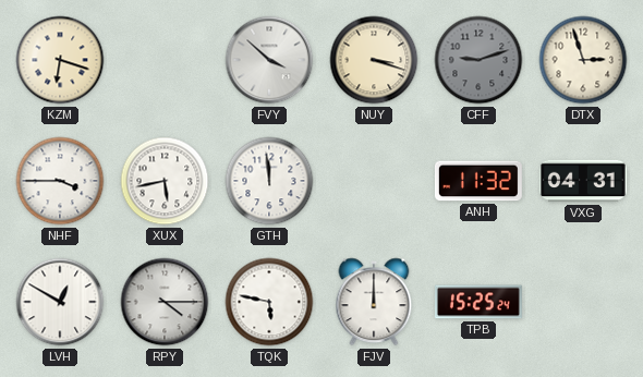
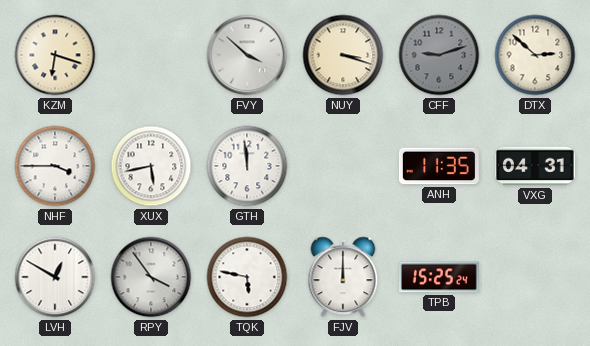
DTX: 2:57 -> 2:52
ANH: 11:32 -> 11:35
RPY: 4:15 -> 3:54
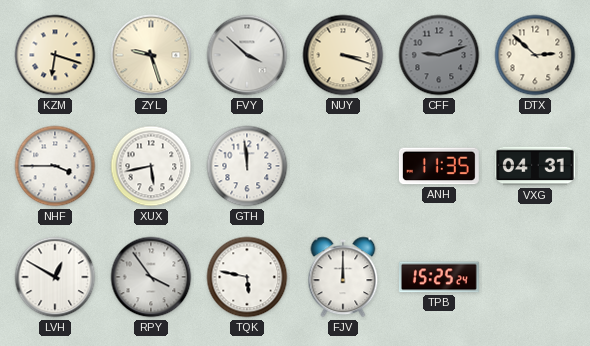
ZYL: none -> 9:27
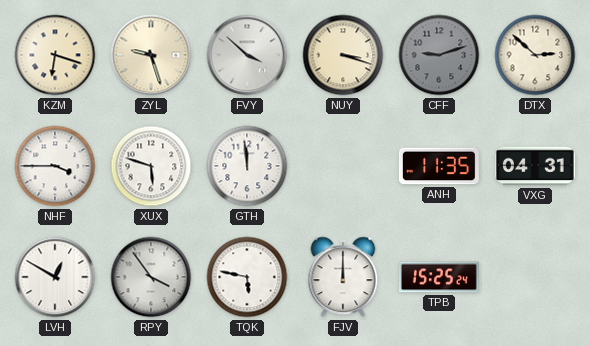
XUX: 5:43 -> 5:48
